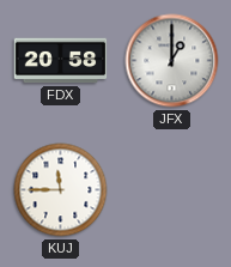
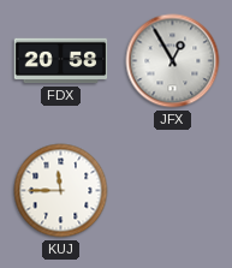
JFX: 1:00 -> 12:55
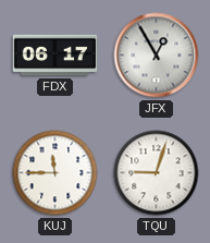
FDX: 20:58 -> 06:17
TQU: none -> 9:03
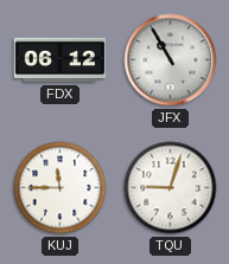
FDX: 06:17 -> 06:12
JFX: 12:55 -> 10:55
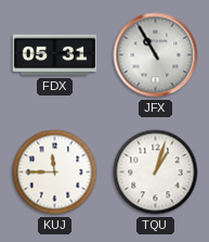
FDX: 06:12 -> 05:31
TQU: 9:03 -> 1:03
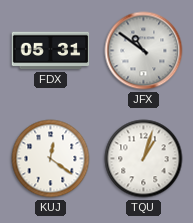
JFX: 10:55 -> 10:51
KUJ: 11:45 -> 12:21
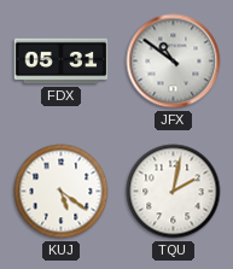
KUJ: 12:21 -> 5:21
TQU: 1:03 -> 2:02
